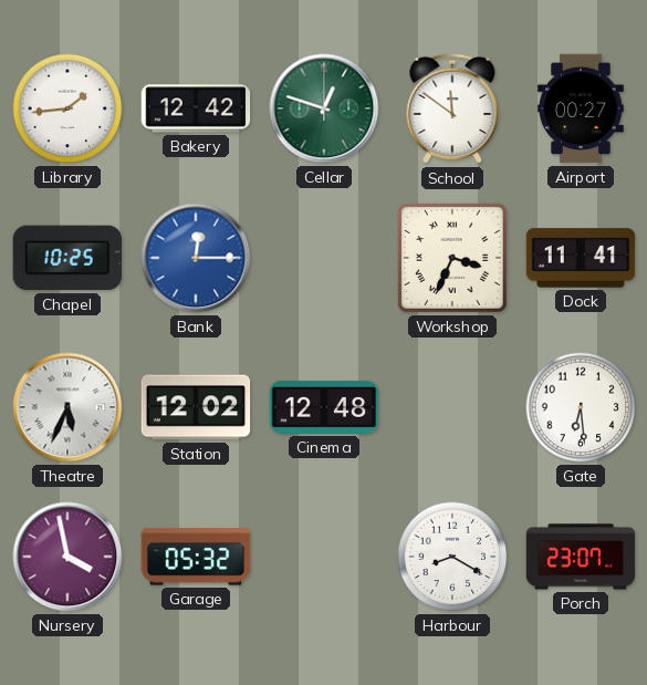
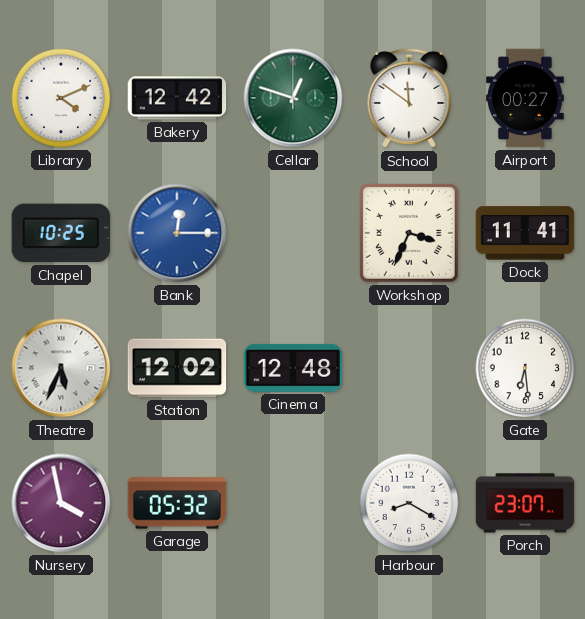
Library: 1:44 -> 4:11
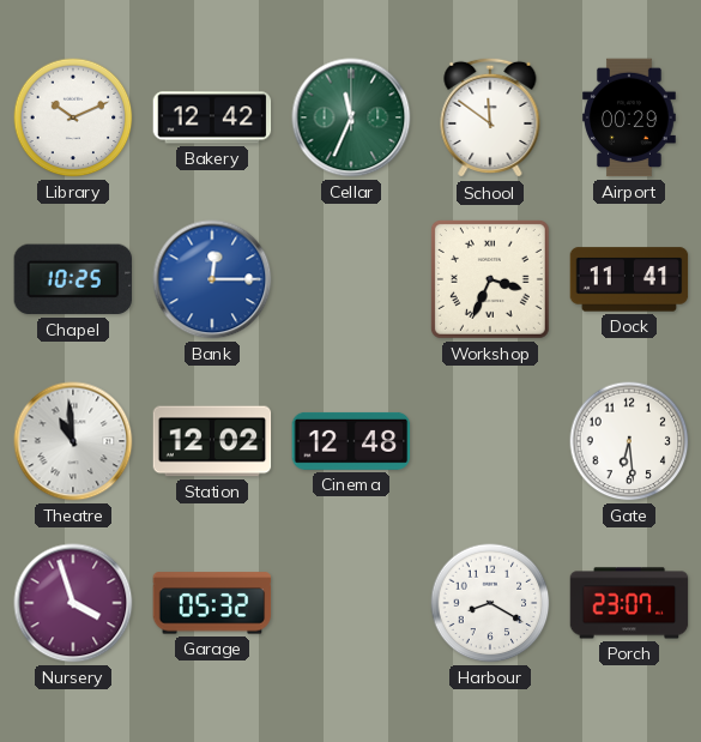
Library: 4:11 -> 10:11
Cellar: 12:48 -> 11:34
Airport: 00:27 -> 00:29
Theatre: 5:34 -> 10:59
Nursery: 3:58 -> 3:57
